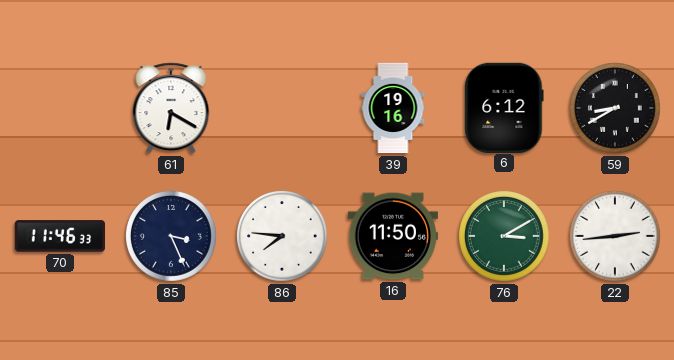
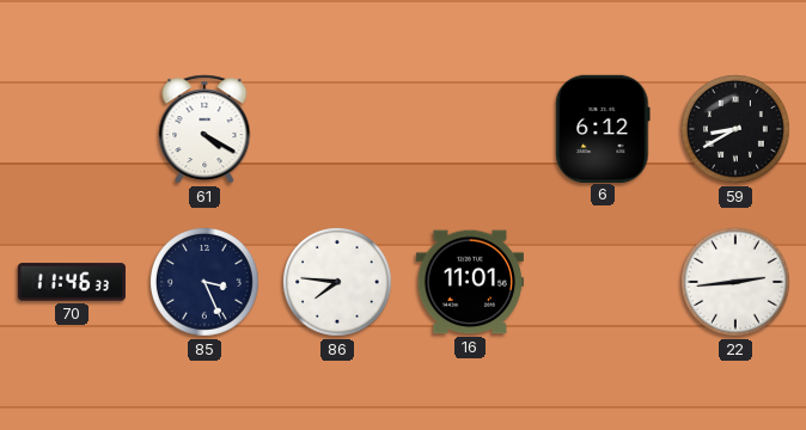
61: 6:20 -> 4:20
39: 19:16 -> none
16: 11:50 -> 11:01
76: 3:10 -> none
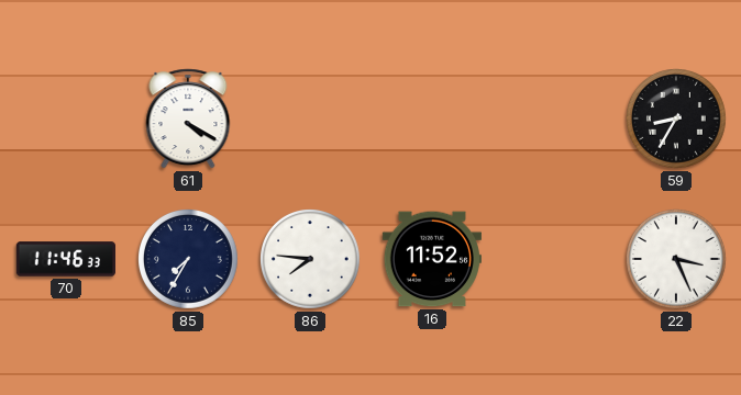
6: 6:12 -> none
59: 8:40 -> 8:35
85: 3:26 -> 7:35
16: 11:01 -> 11:52
22: 2:44 -> 3:26
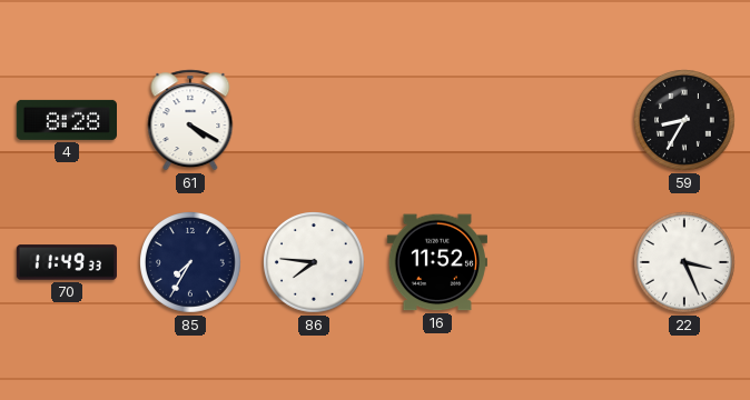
4: none -> 8:28
70: 11:46 -> 11:49
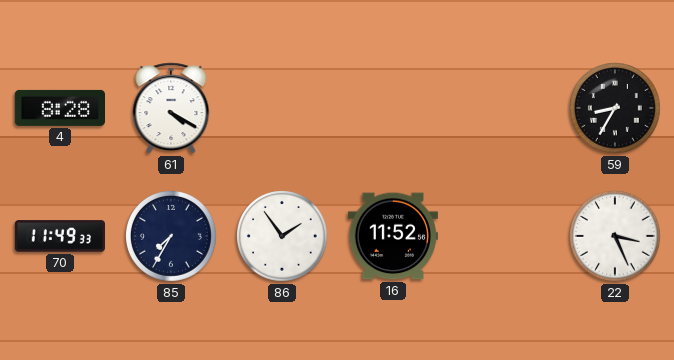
86: 7:46 -> 1:54
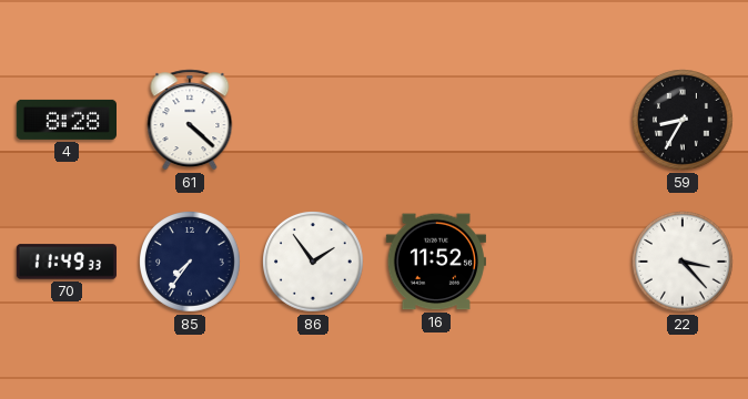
61: 4:20 -> 4:22
85: 7:35 -> 7:36
22: 3:26 -> 3:23
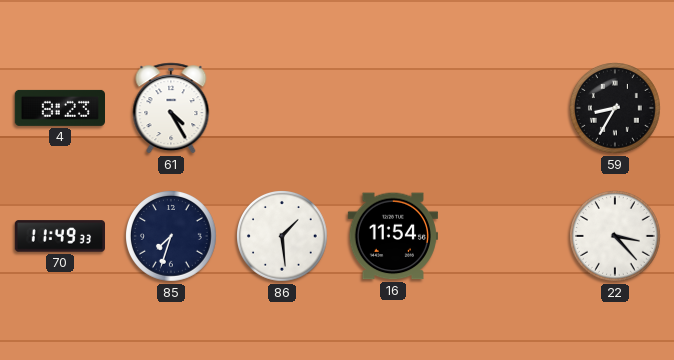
4: 8:28 -> 8:23
61: 4:22 -> 4:25
85: 7:36 -> 7:33
86: 1:54 -> 1:29
16: 11:52 -> 11:54
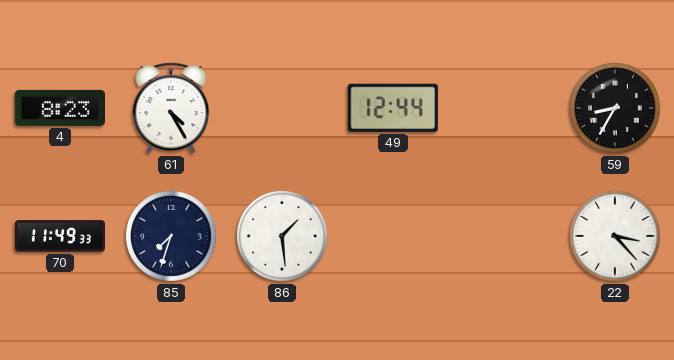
49: none -> 12:44
16: 11:54 -> none
